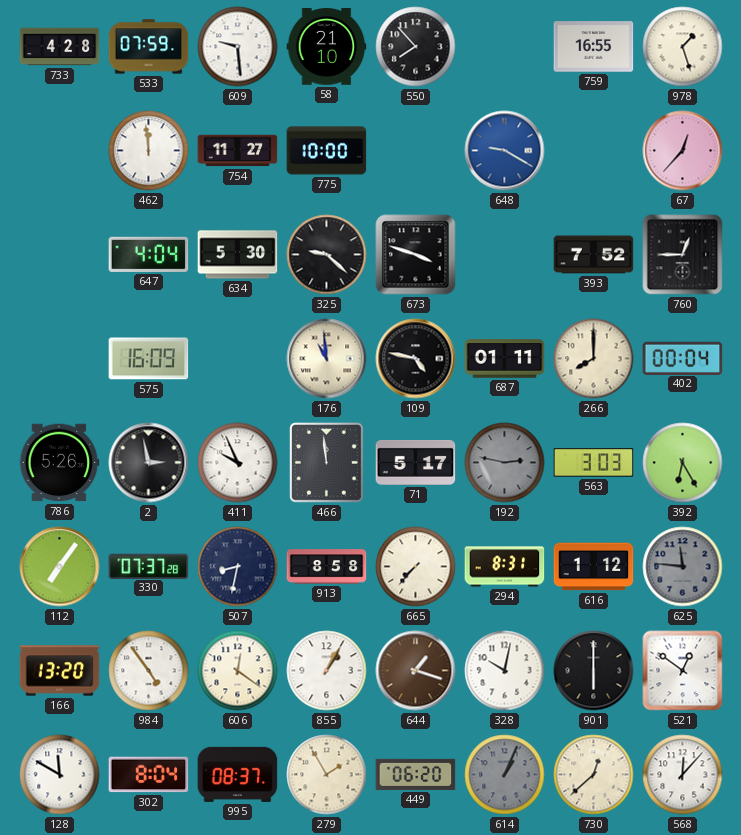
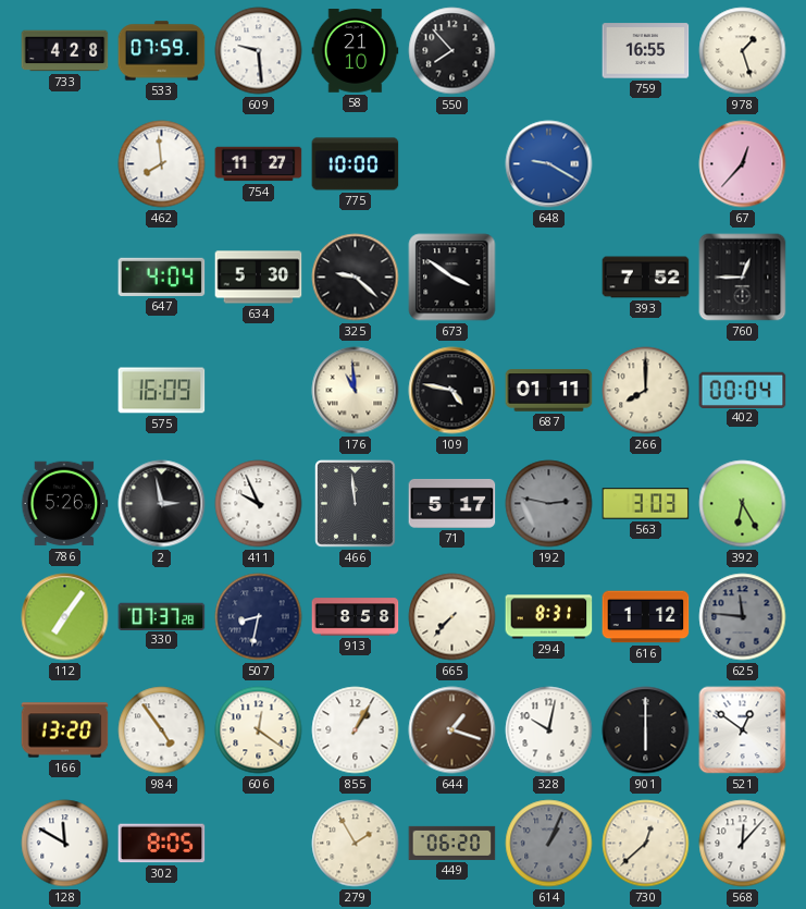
462: 11:59 -> 7:59
673: 3:48 -> 3:51
302: 8:04 -> 8:05
995: 08:37 -> none
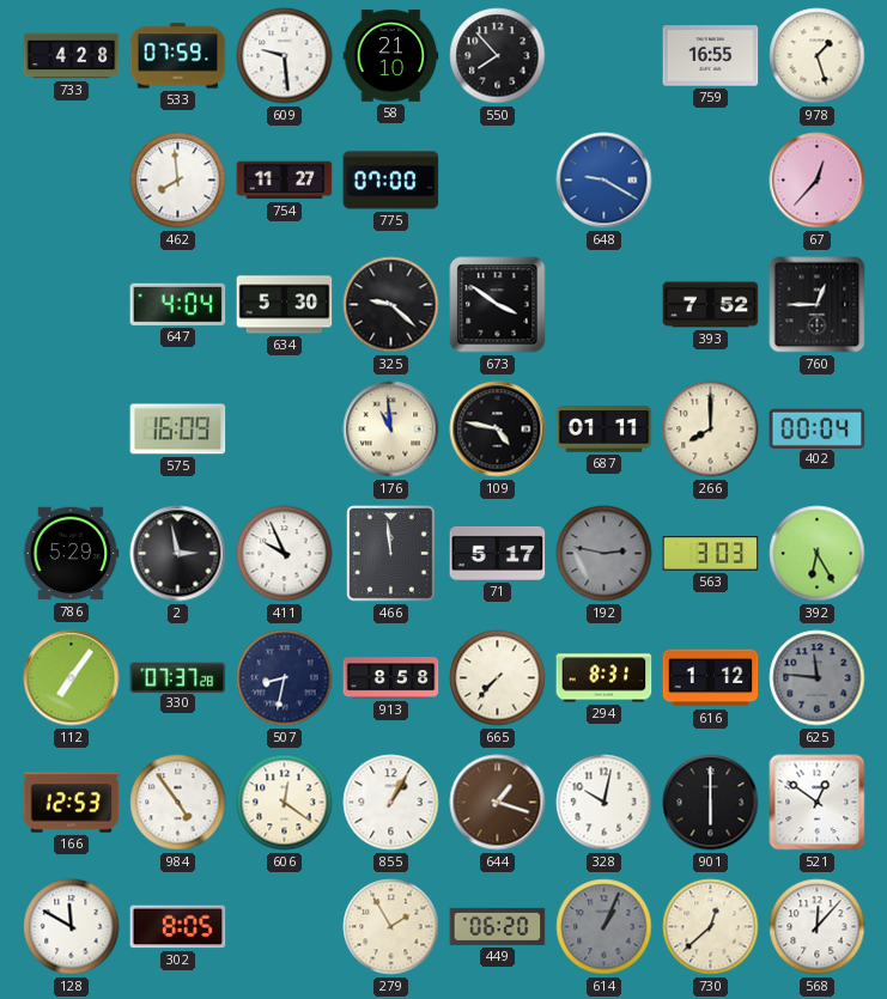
775: 10:00 -> 07:00
786: 5:26 -> 5:29
166: 13:20 -> 12:53
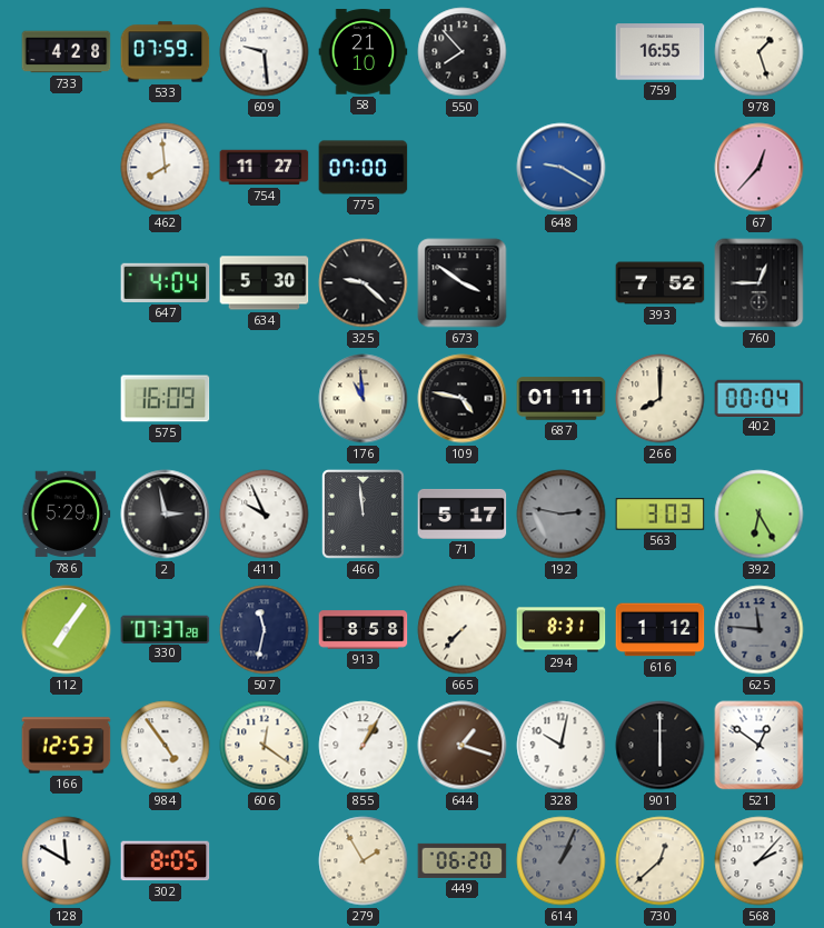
507: 8:32 -> 11:32
568: 12:07 -> 2:07
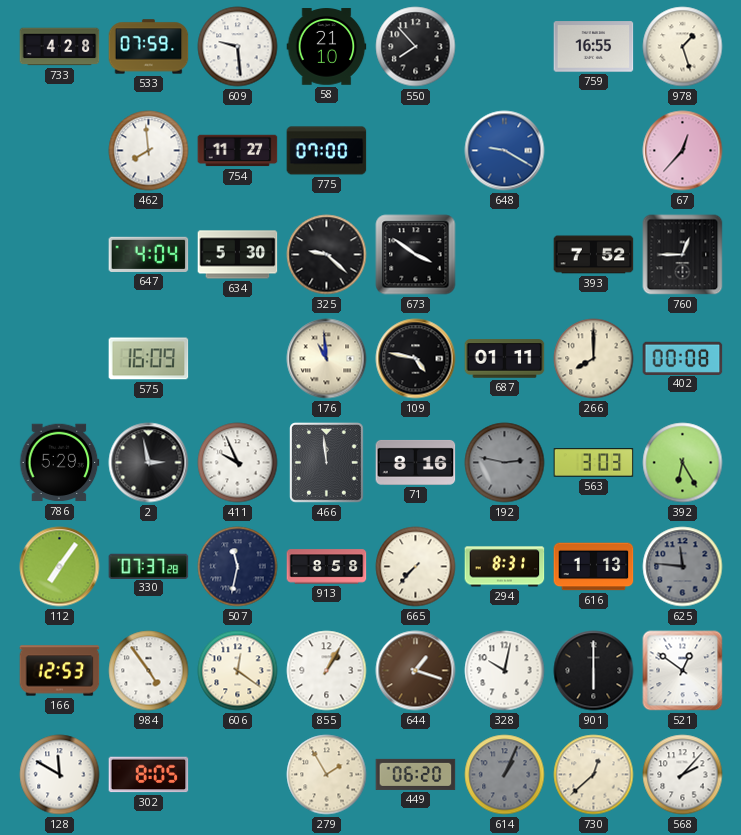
402: 00:04 -> 00:08
71: 5:17 -> 8:16
616: 1:12 -> 1:13
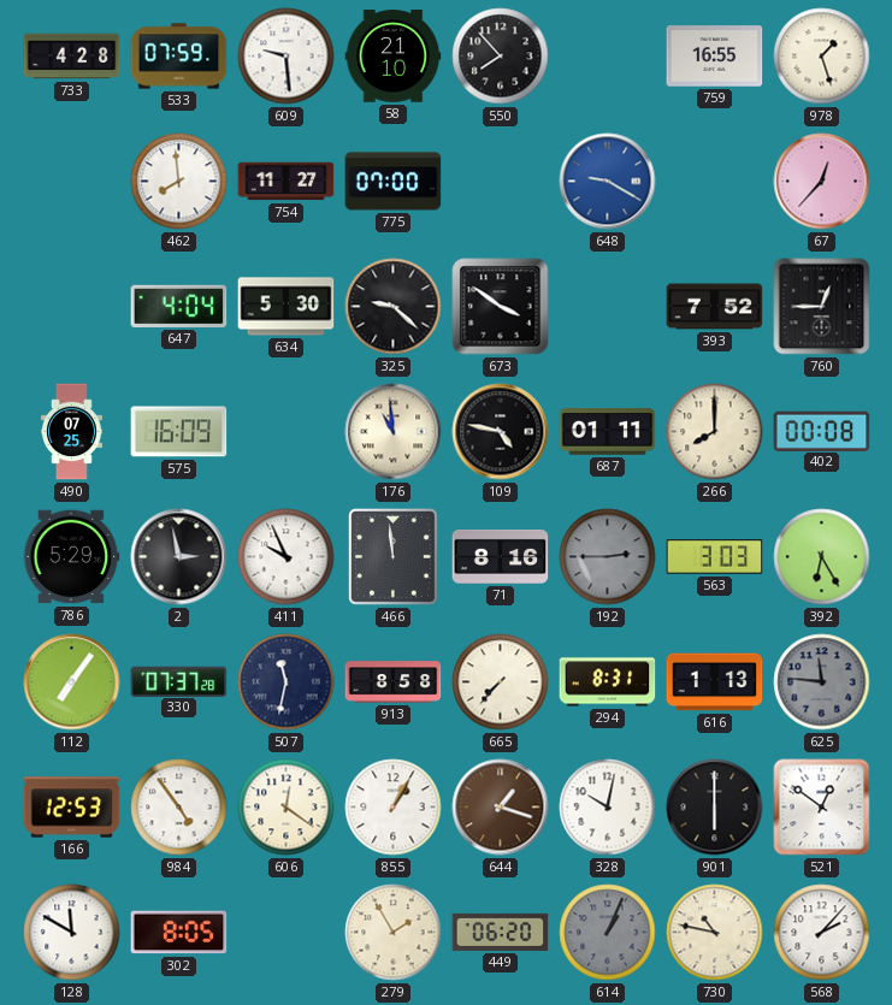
490: none -> 07:25
192: 2:47 -> 2:45
730: 12:38 -> 10:47
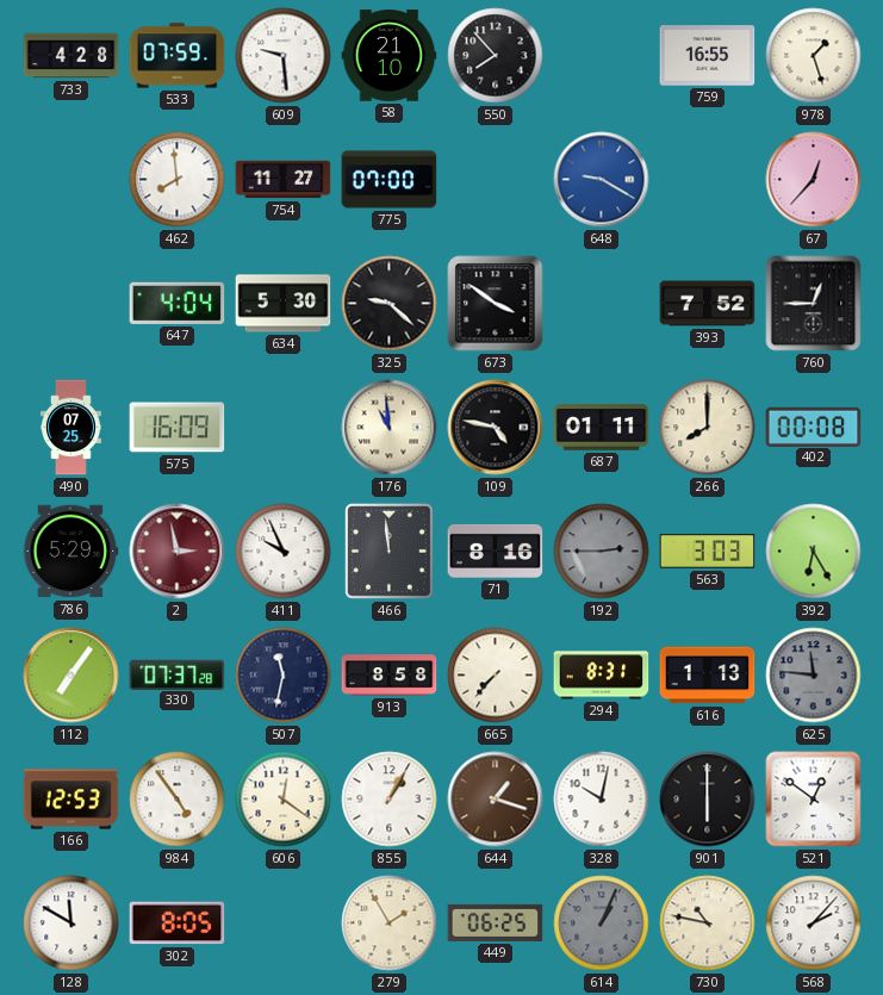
2 dial: black -> burgundy
449: 06:20 -> 06:25
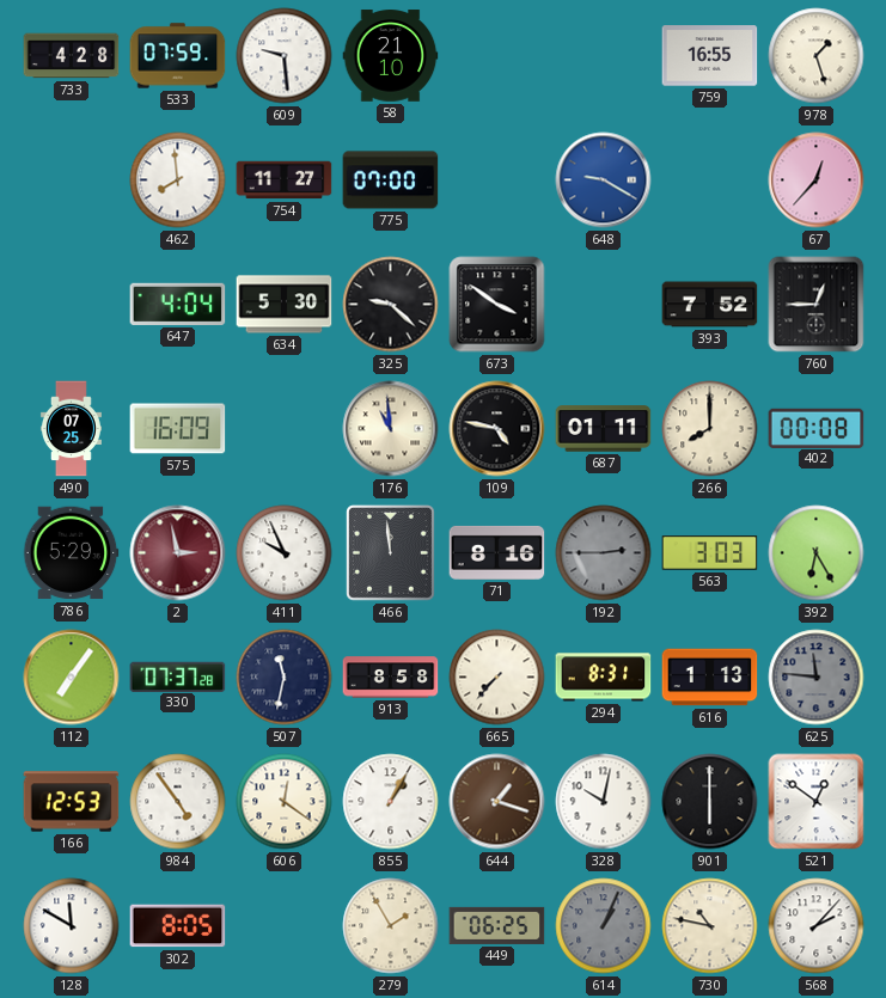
550: 7:53 -> none
